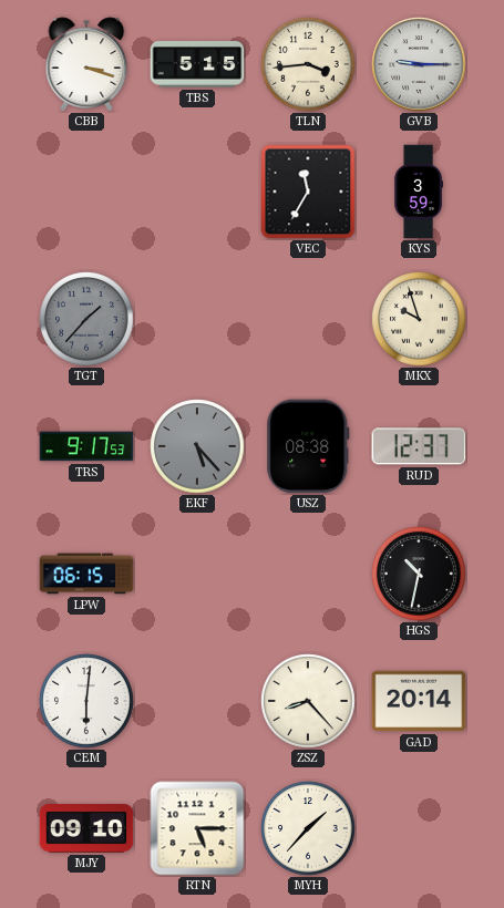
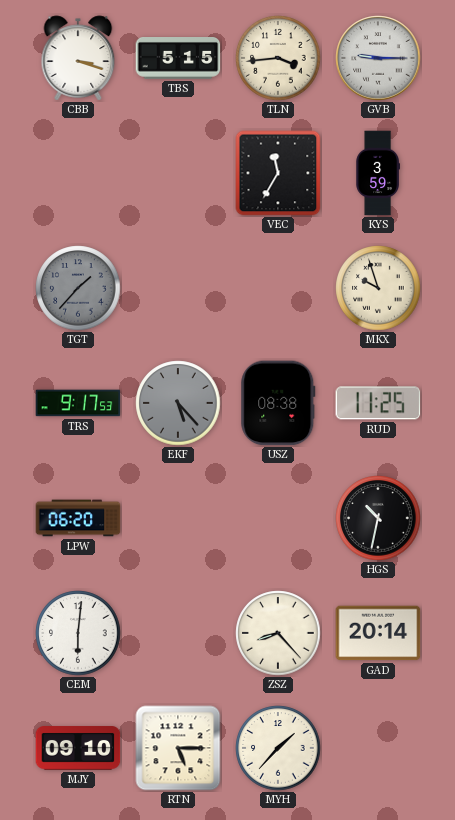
RUD: 12:37 -> 11:25
LPW: 06:15 -> 06:20
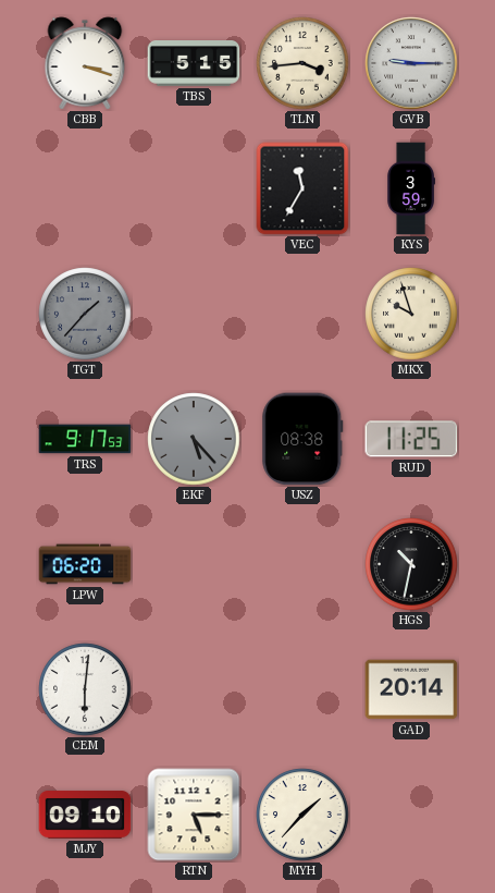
ZSZ: 8:23 -> none
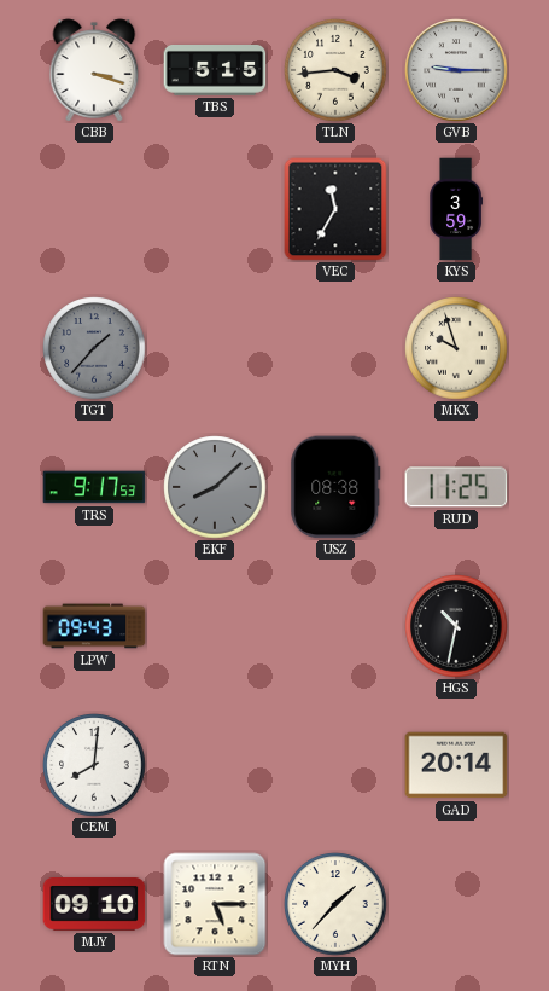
EKF: 5:23 -> 8:08
LPW: 06:20 -> 09:43
CEM: 6:01 -> 8:01
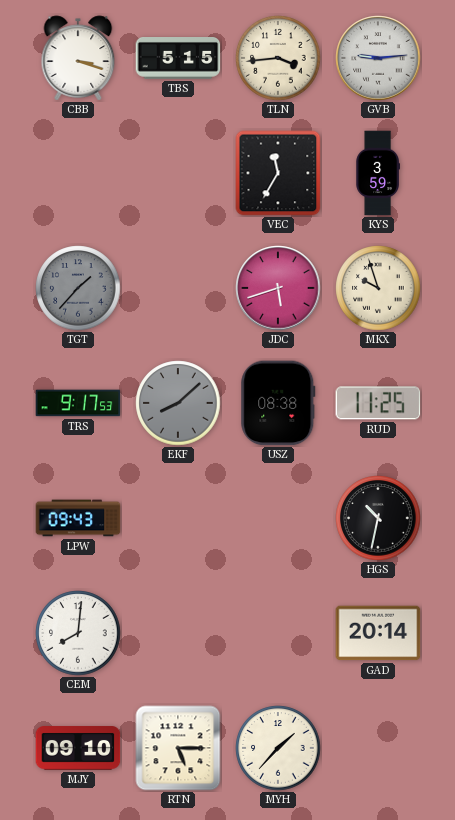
GVB: 9:15 -> 9:14
JDC: none -> 5:42
